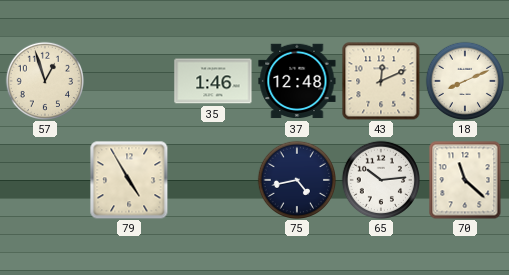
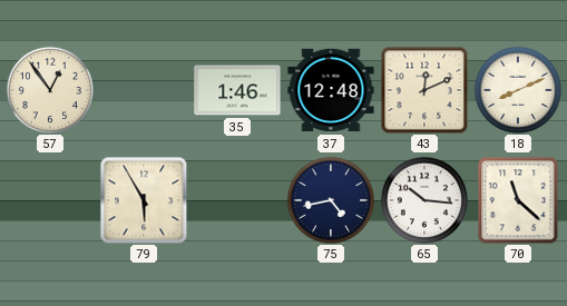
57: 12:57 -> 12:54
79: 4:55 -> 5:55
65: 10:14 -> 10:16
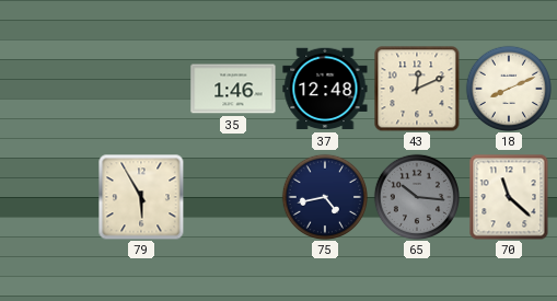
57: 12:54 -> none
65 dial: white -> grey
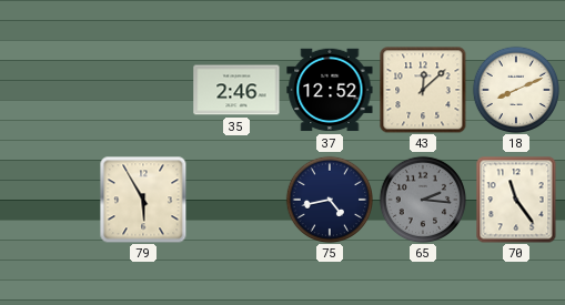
35: 1:46 -> 2:46
37: 12:48 -> 12:52
43: 12:11 -> 12:08
65: 10:16 -> 2:16
70: 11:22 -> 11:24
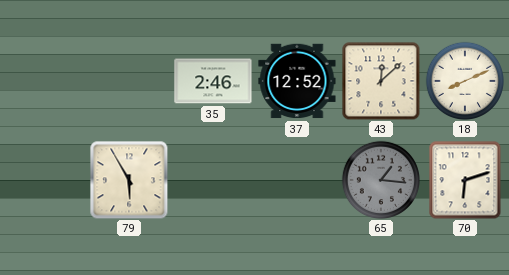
75: 4:43 -> none
65: 2:16 -> 1:16
70: 11:24 -> 6:12
